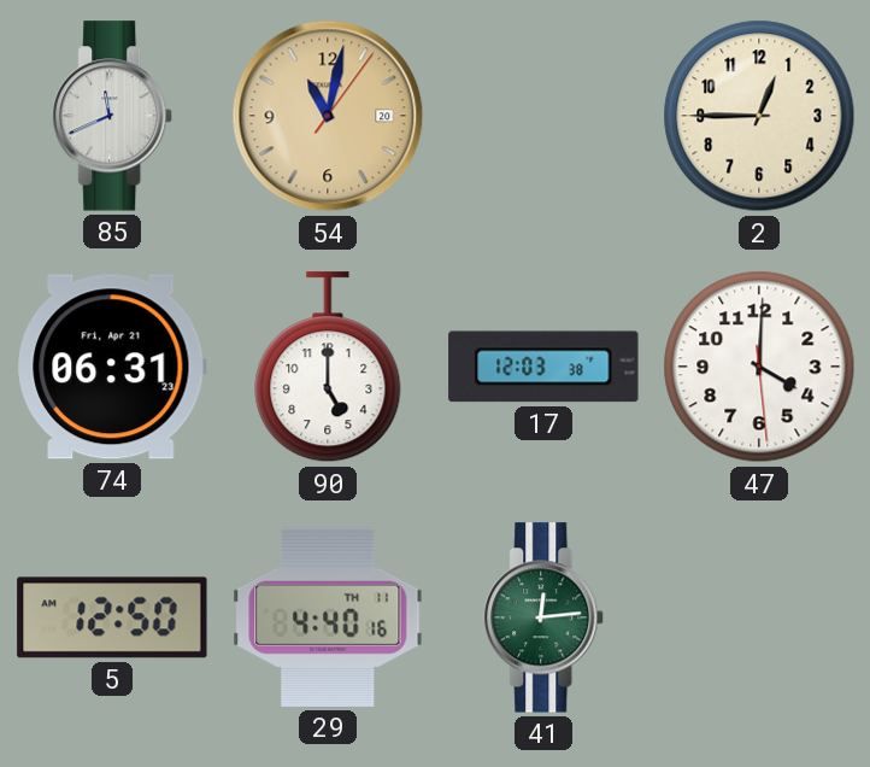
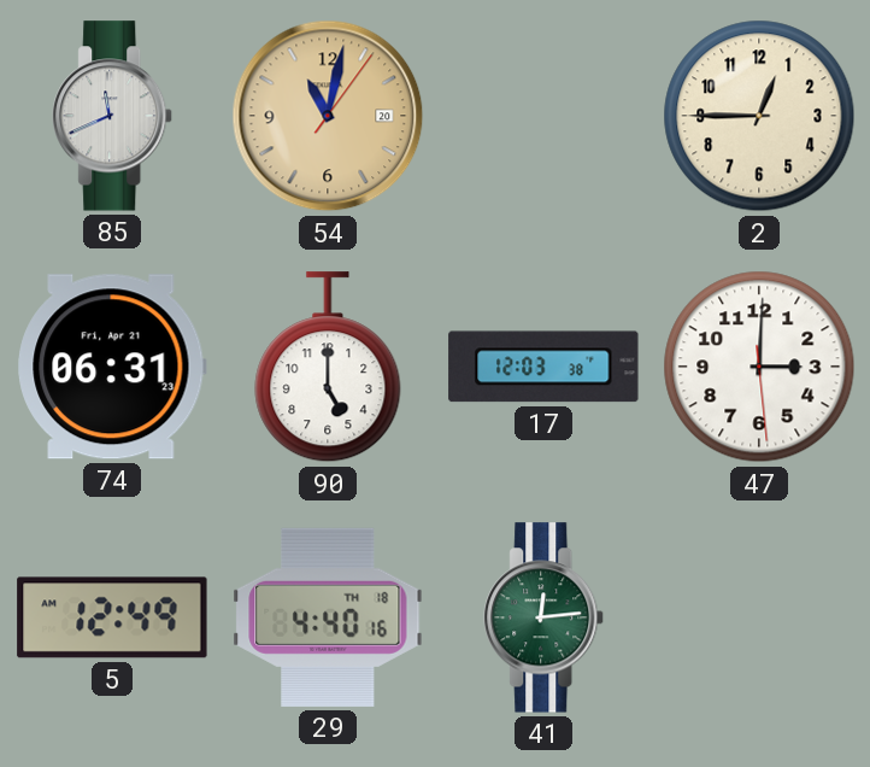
47: 4:00 -> 3:00
5: 12:50 -> 12:49
29 date: TH 11 -> TH 18
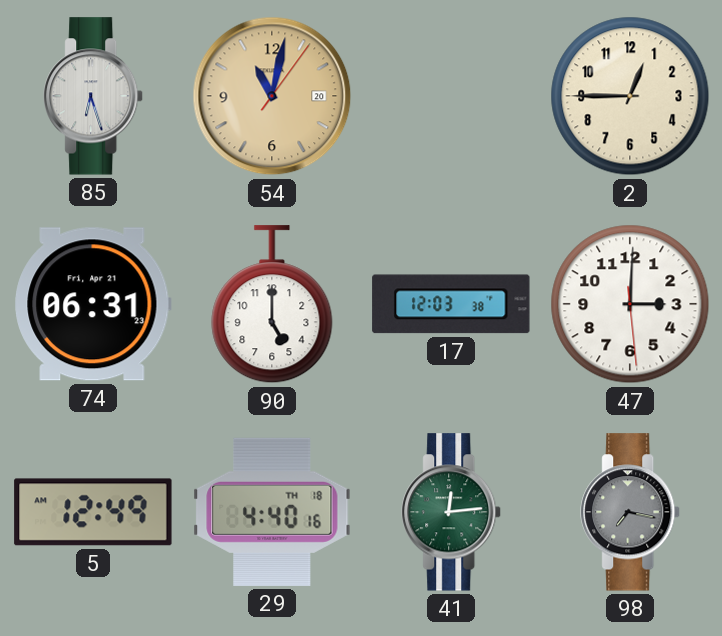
85: 11:41 -> 6:27
98: none -> 7:17
